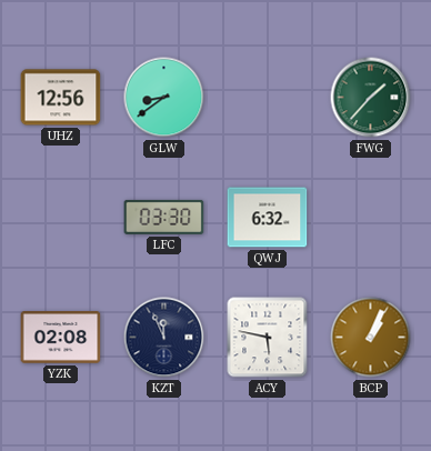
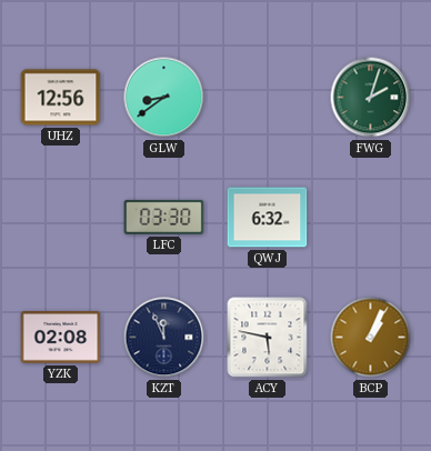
FWG: 1:37 -> 2:03
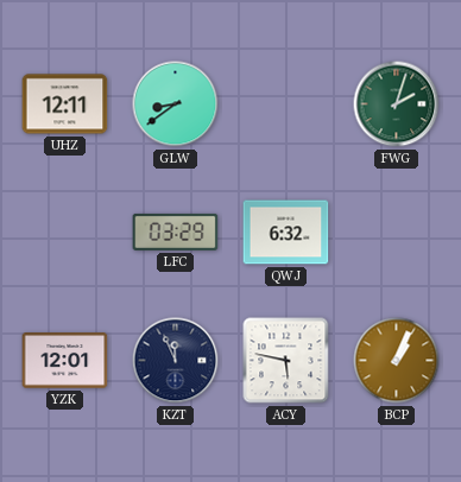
UHZ: 12:56 -> 12:11
LFC: 03:30 -> 03:29
YZK: 02:08 -> 12:01
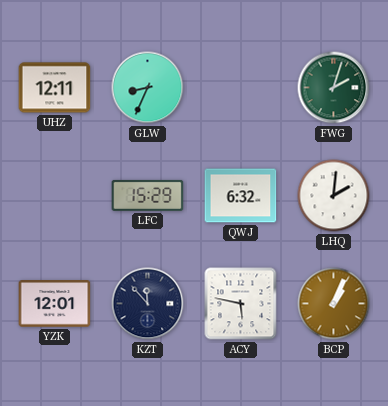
GLW: 8:39 -> 8:34
LFC: 03:29 -> 15:29
LHQ: none -> 2:01
KZT: 11:56 -> 11:53
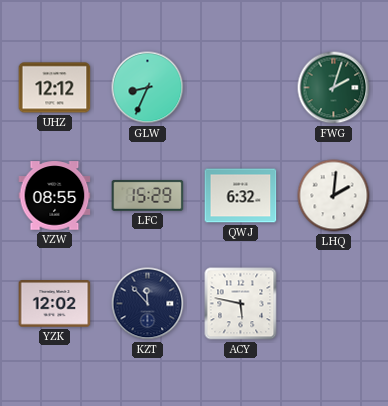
UHZ: 12:11 -> 12:12
VZW: none -> 08:55
YZK: 12:01 -> 12:02
BCP: 1:04 -> none
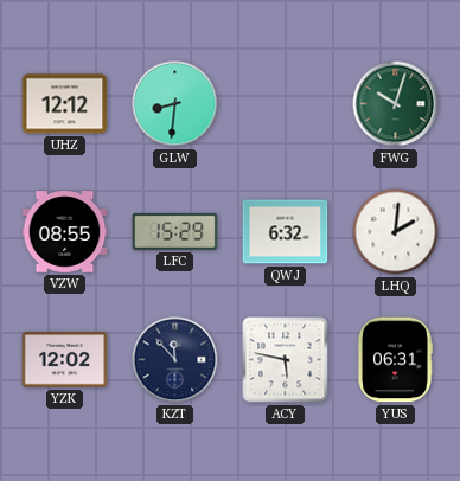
GLW: 8:34 -> 8:31
FWG: 2:03 -> 10:03
YUS: none -> 06:31
